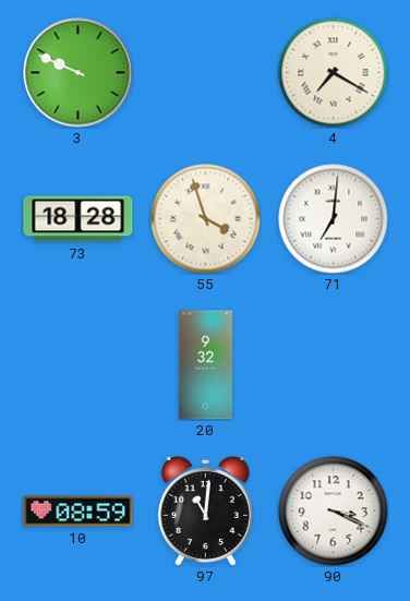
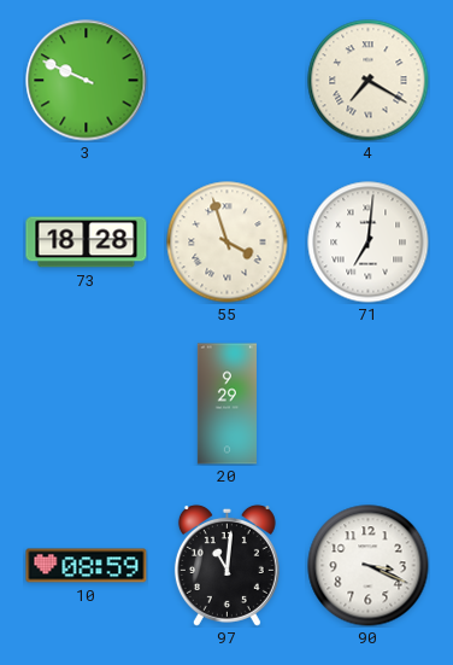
20: 9:32 -> 9:29
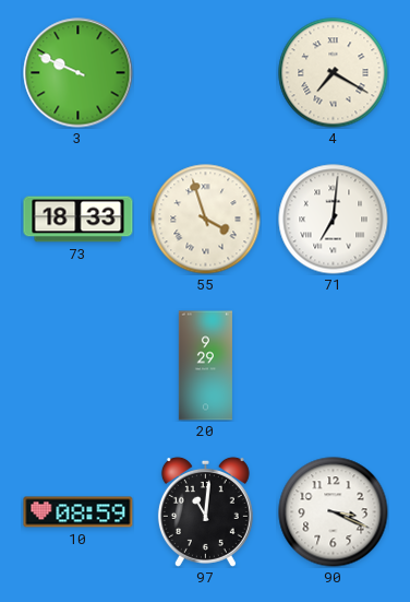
73: 18:28 -> 18:33
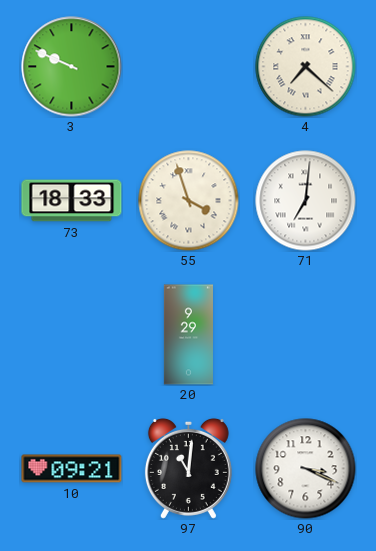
4: 7:20 -> 7:22
10: 08:59 -> 09:21
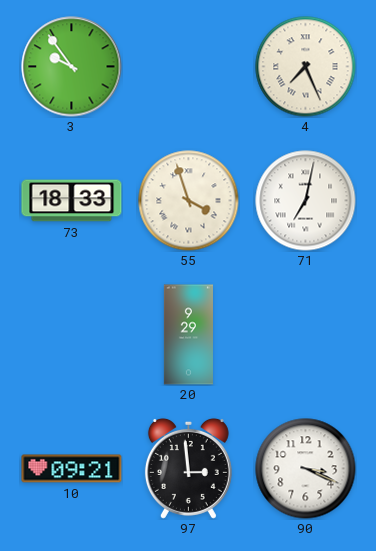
3: 9:49 -> 9:54
4: 7:22 -> 7:26
71: 7:01 -> 7:02
97: 11:01 -> 2:59
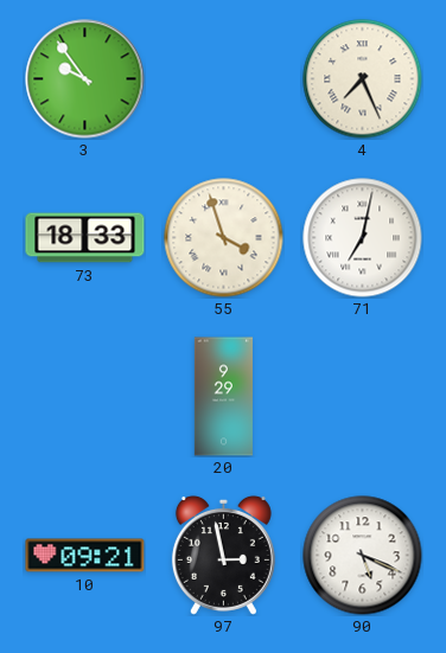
97: 2:59 -> 2:58
90: 3:19 -> 5:19
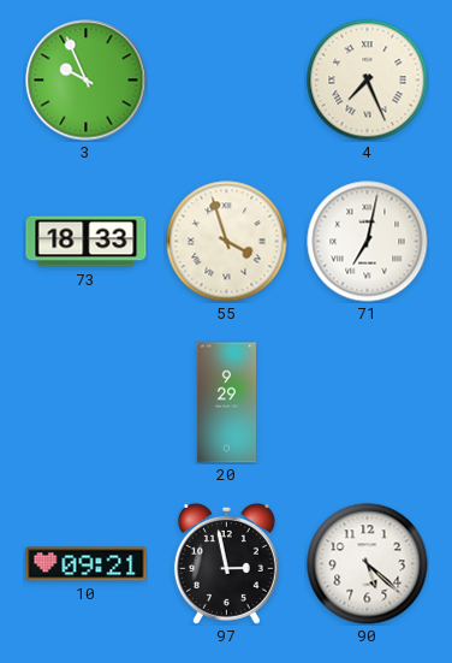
3: 9:54 -> 9:56
90: 5:19 -> 5:22
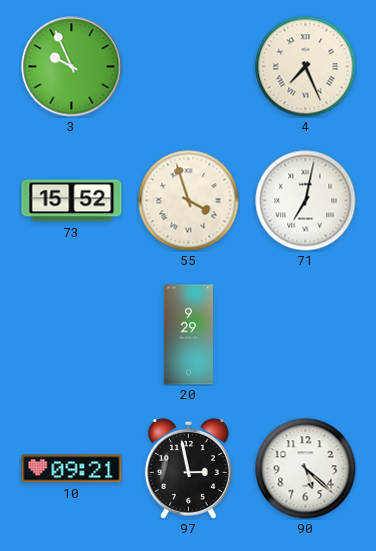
73: 18:33 -> 15:52
